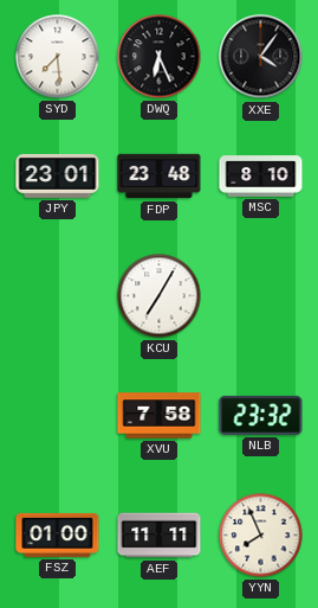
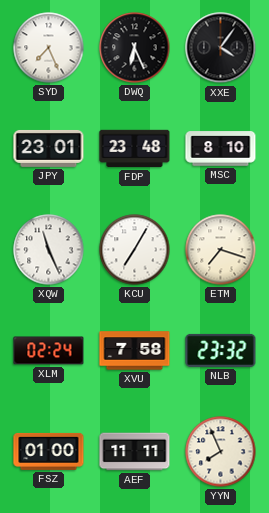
SYD: 7:29 -> 7:26
XQW: none -> 11:26
ETM: none -> 7:18
XLM: none -> 02:24
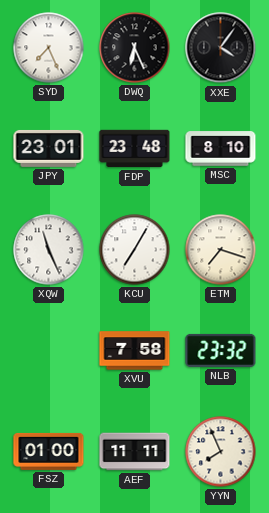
XLM: 02:24 -> none
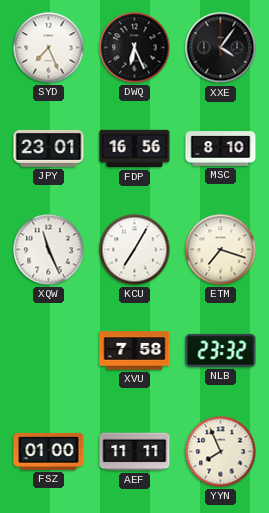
FDP: 23:48 -> 16:56
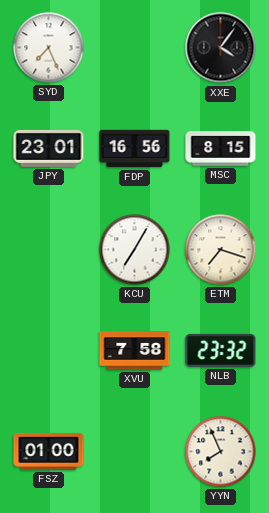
DWQ: 6:26 -> none
MSC: 8:10 -> 8:15
XQW: 11:26 -> none
AEF: 11:11 -> none
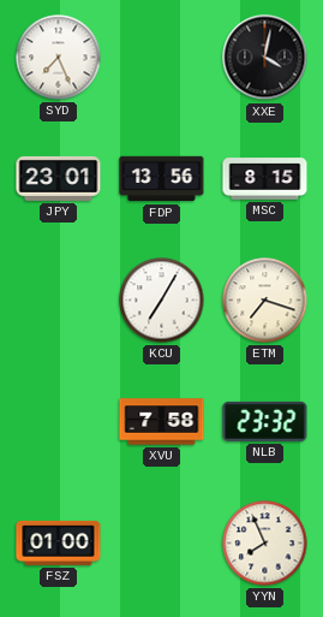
XXE: 4:06 -> 4:02
FDP: 16:56 -> 13:56
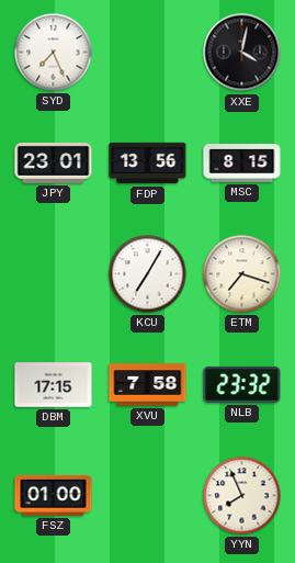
DBM: none -> 17:15
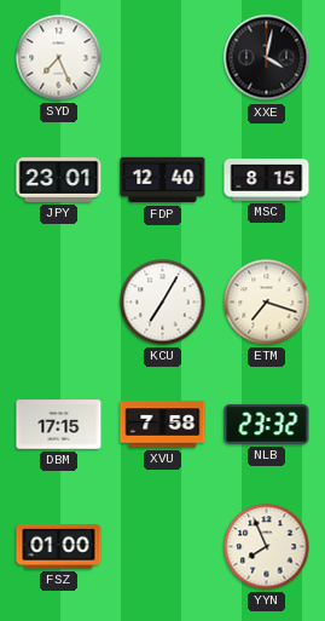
FDP: 13:56 -> 12:40
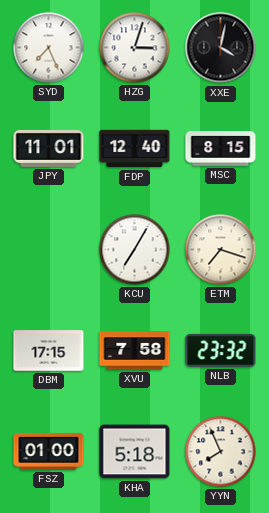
HZG: none -> 3:03
JPY: 23:01 -> 11:01
KHA: none -> 5:18
